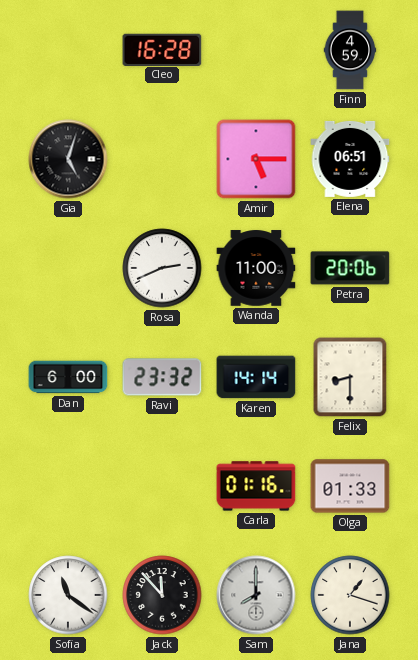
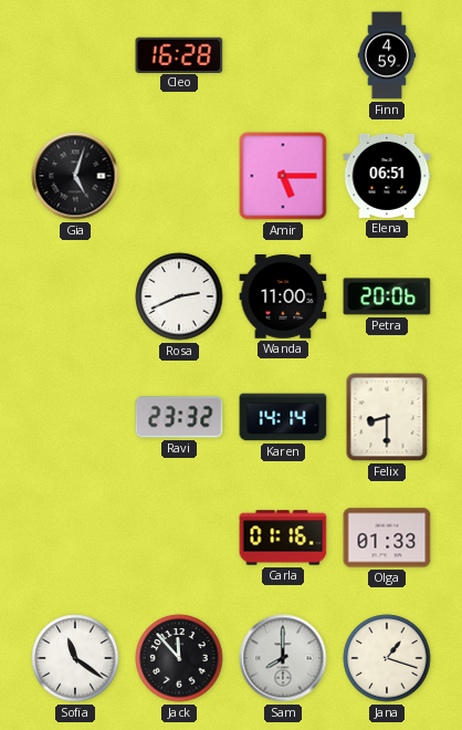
Dan: 6:00 -> none
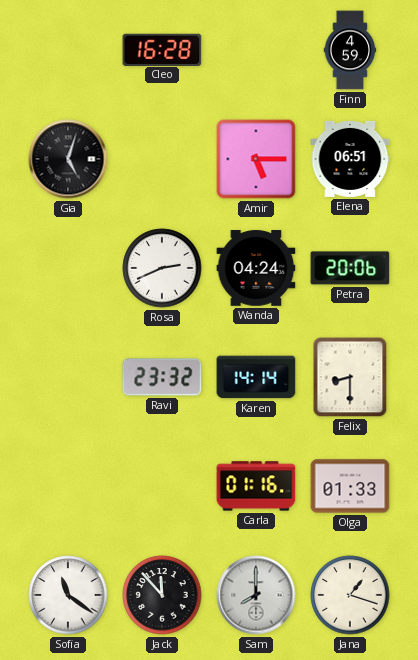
Wanda: 11:00 -> 04:24
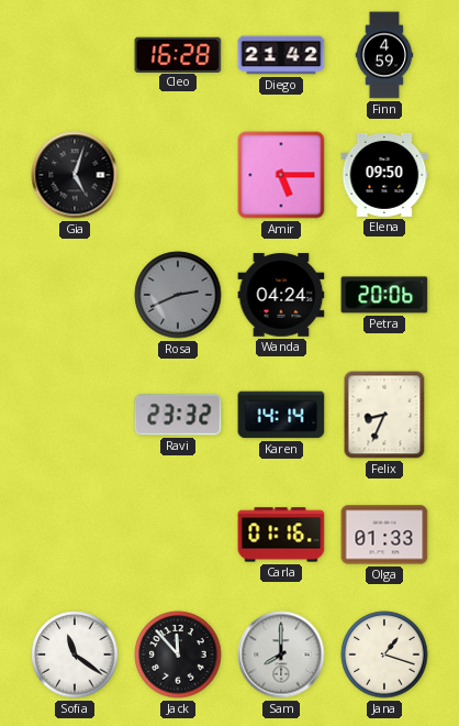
Diego: none -> 21:42
Elena: 06:51 -> 09:50
Rosa dial: white -> grey
Felix: 8:30 -> 8:34
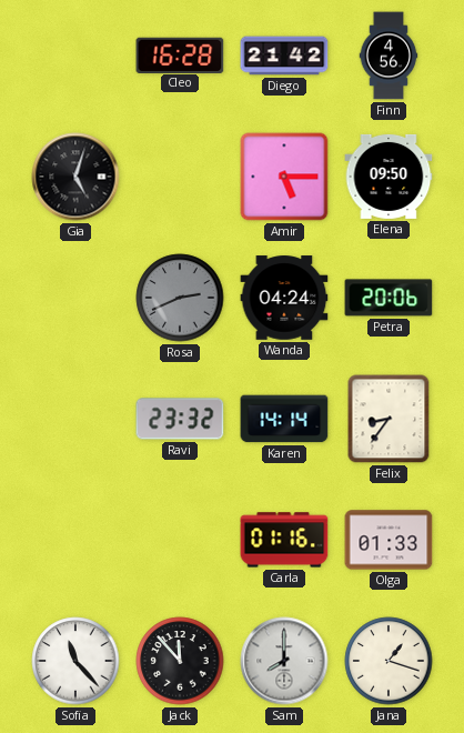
Finn: 4:59 -> 4:56
Felix: 8:34 -> 8:36
Sofia: 11:21 -> 11:23
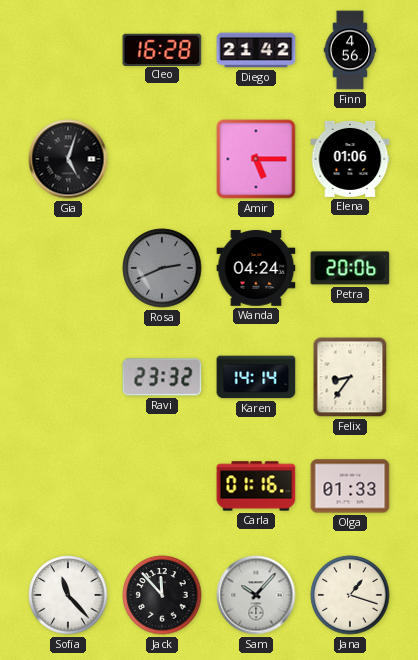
Elena: 09:50 -> 01:06
Sam: 8:00 -> 10:07
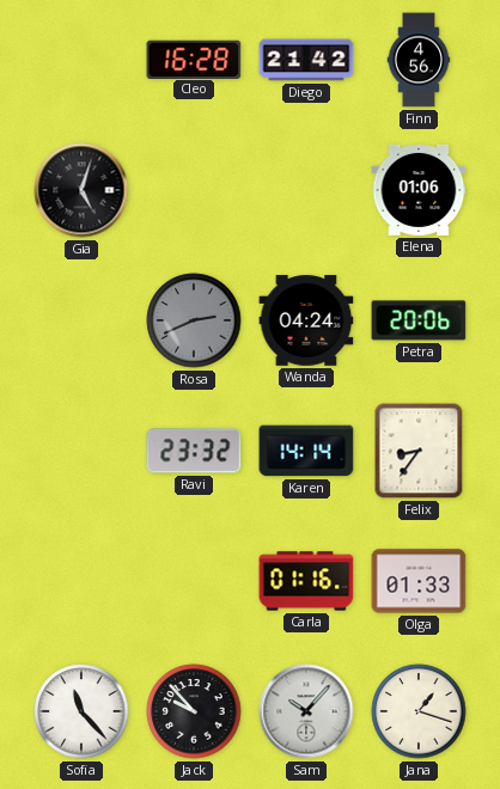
Amir: 5:15 -> none
Jack: 11:53 -> 9:53
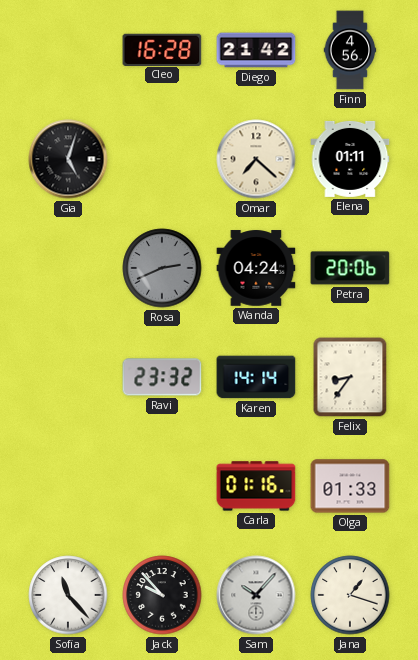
Omar: none -> 7:22
Elena: 01:06 -> 01:11
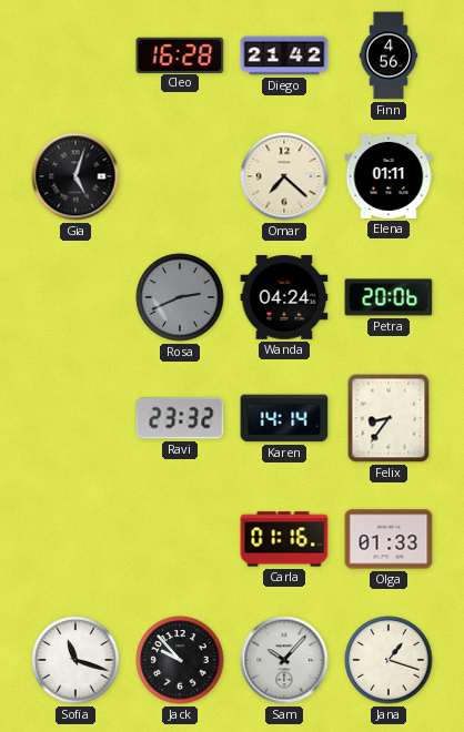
Sofia: 11:23 -> 11:18
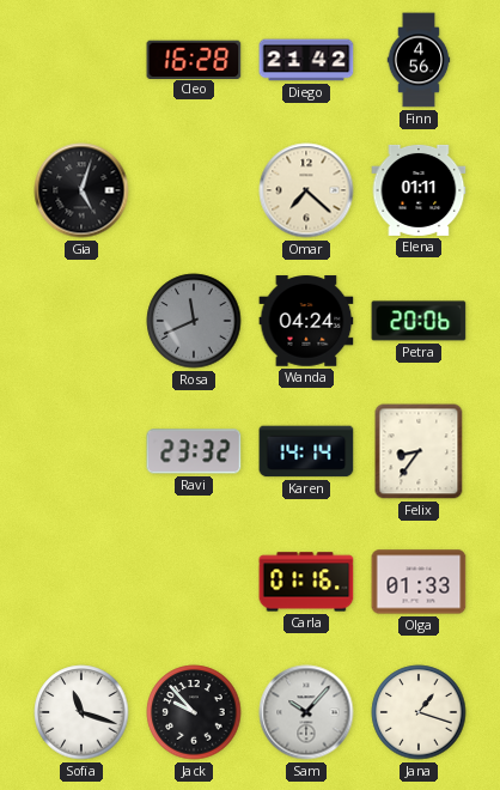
Rosa: 2:41 -> 11:41
